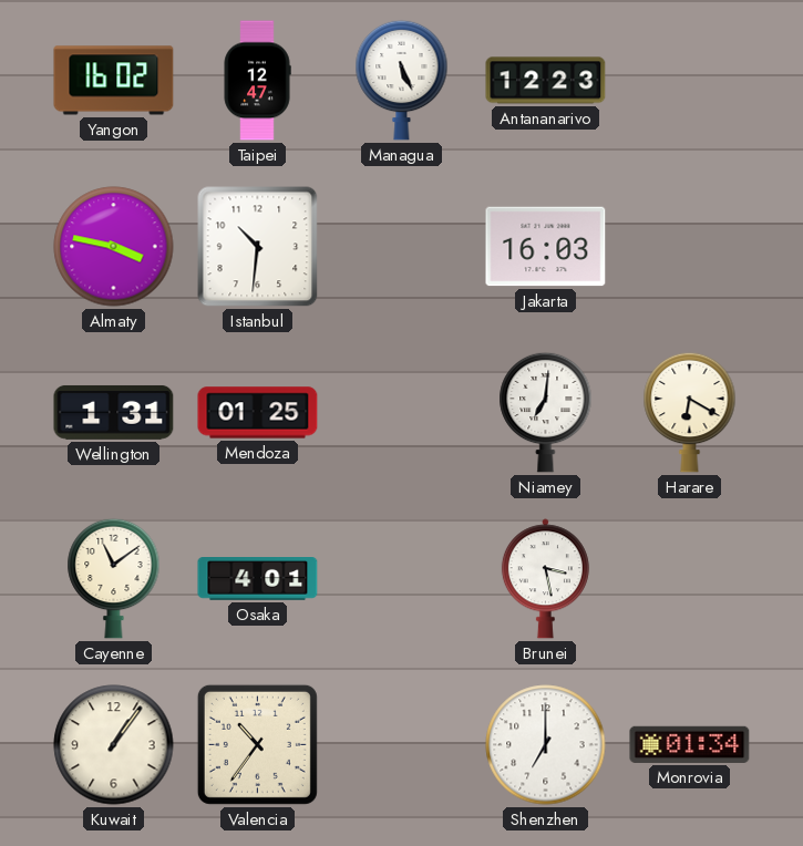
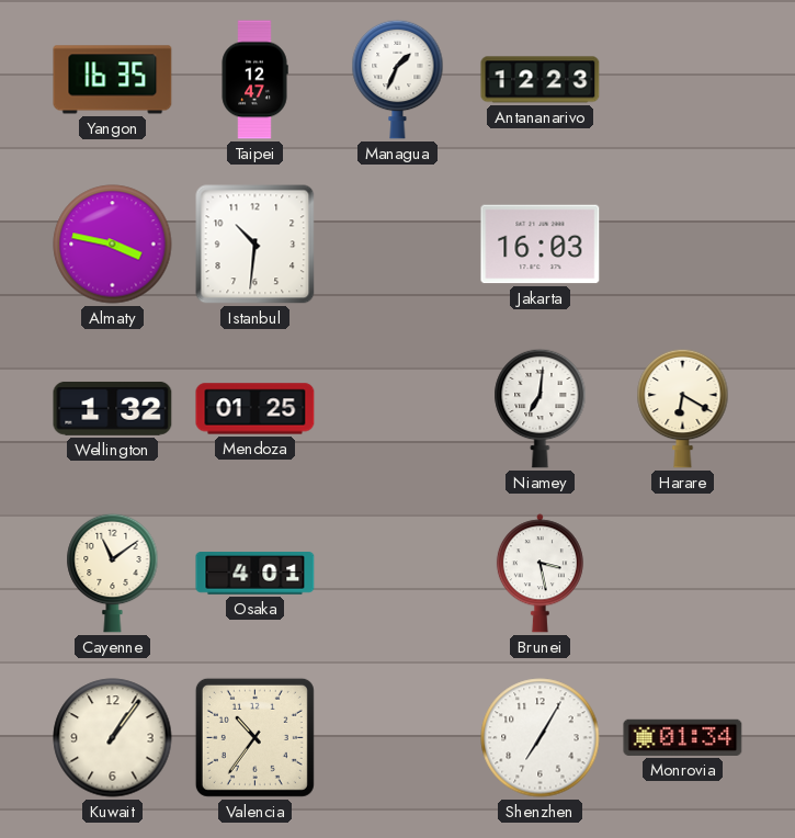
Yangon: 16:02 -> 16:35
Managua: 5:26 -> 1:34
Wellington: 1:31 -> 1:32
Shenzhen: 7:00 -> 7:05
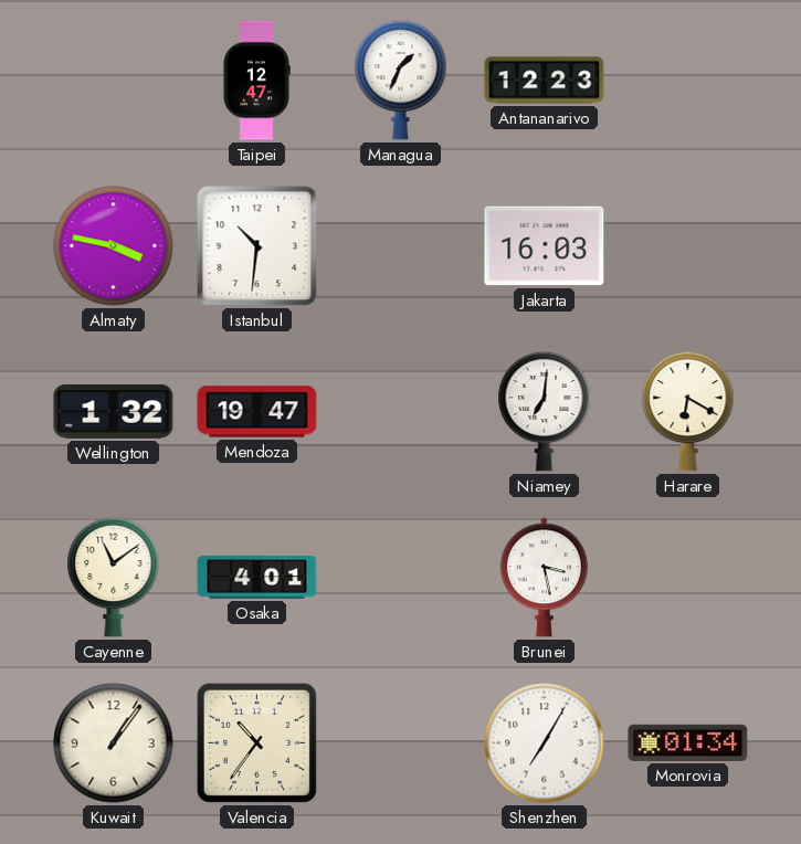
Yangon: 16:35 -> none
Mendoza: 01:25 -> 19:47
